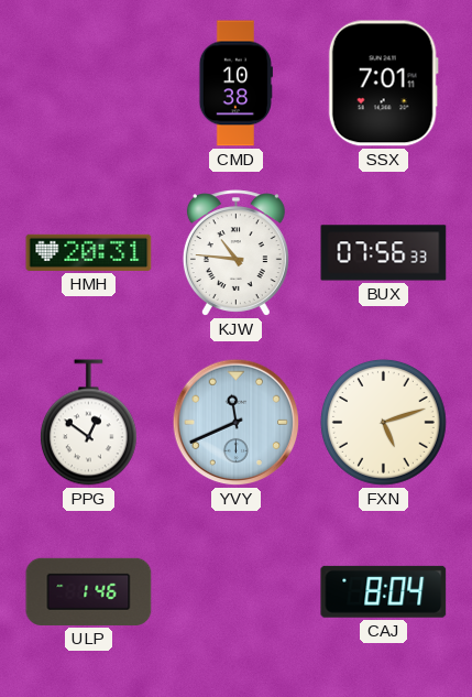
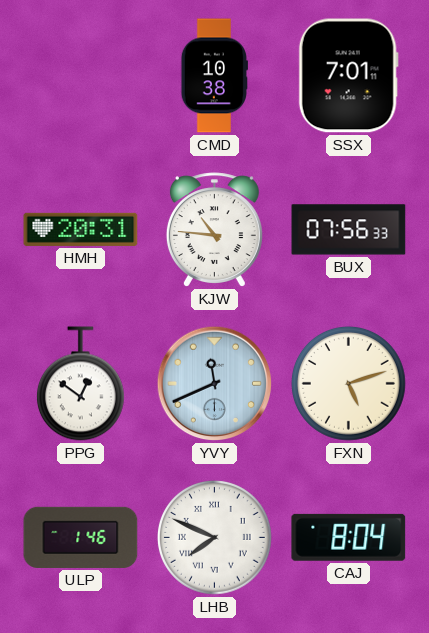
LHB: none -> 7:49
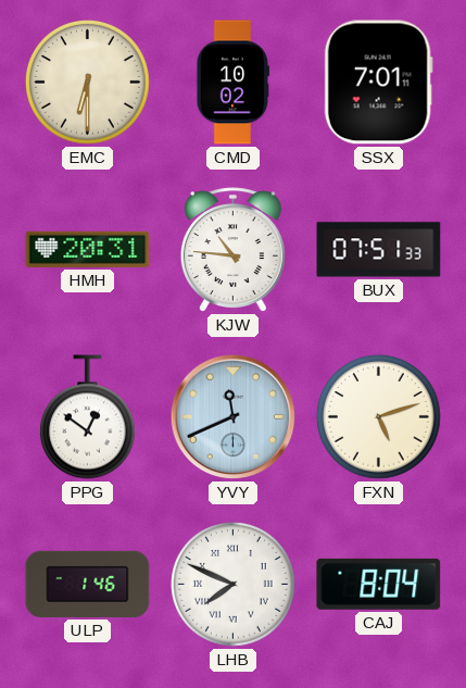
EMC: none -> 6:30
CMD: 10:38 -> 10:02
BUX: 07:56 -> 07:51
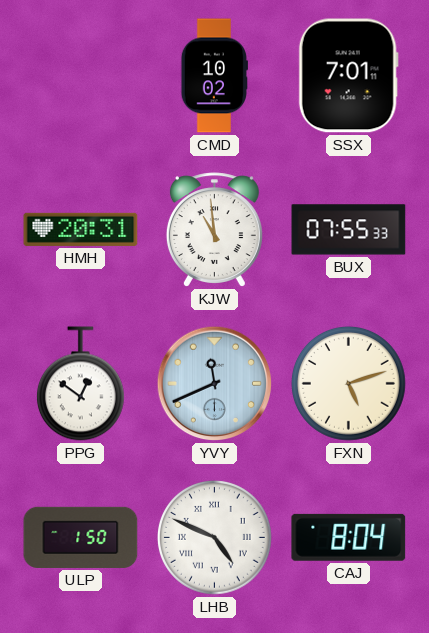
EMC: 6:30 -> none
KJW: 10:46 -> 10:59
BUX: 07:51 -> 07:55
ULP: 1:46 -> 1:50
LHB: 7:49 -> 4:49
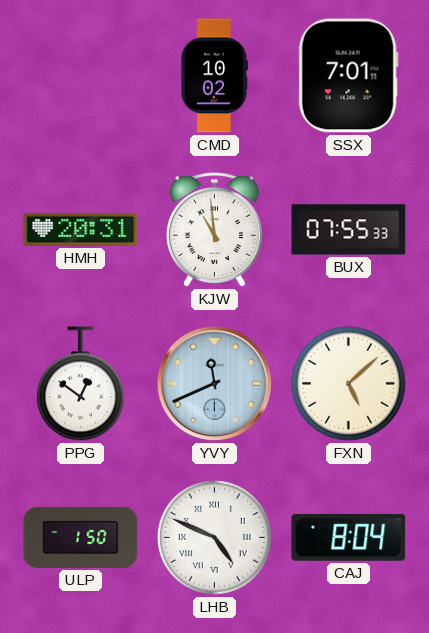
FXN: 5:12 -> 5:08
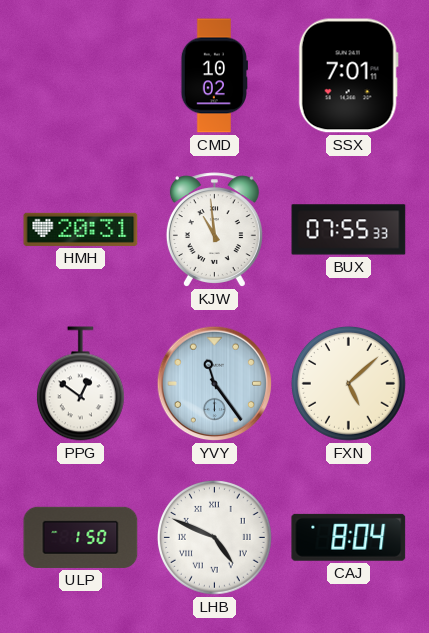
YVY: 11:41 -> 11:24
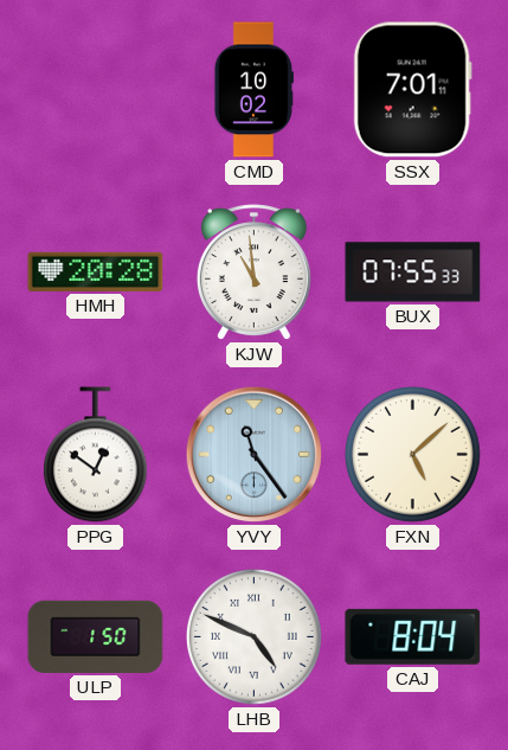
HMH: 20:31 -> 20:28
